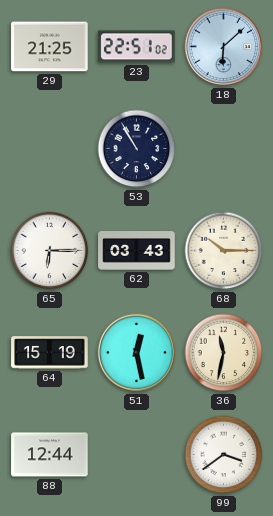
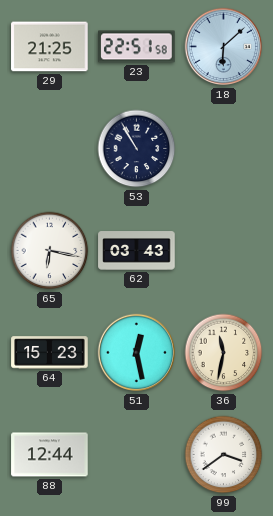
23: 22:51:02 -> 22:51:58
65: 6:15 -> 6:17
68: 10:15 -> none
64: 15:19 -> 15:23
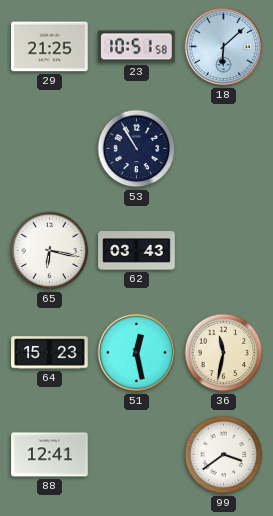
23: 22:51 -> 10:51
88: 12:44 -> 12:41
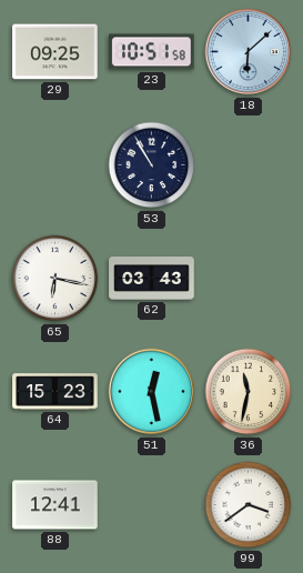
29: 21:25 -> 09:25
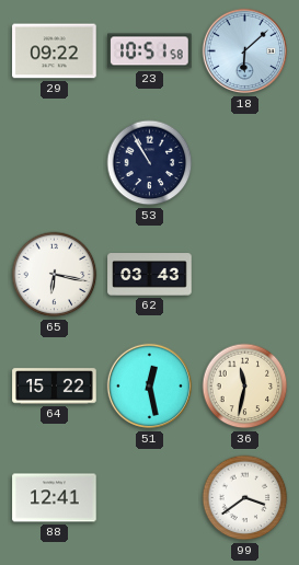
29: 09:25 -> 09:22
64: 15:23 -> 15:22
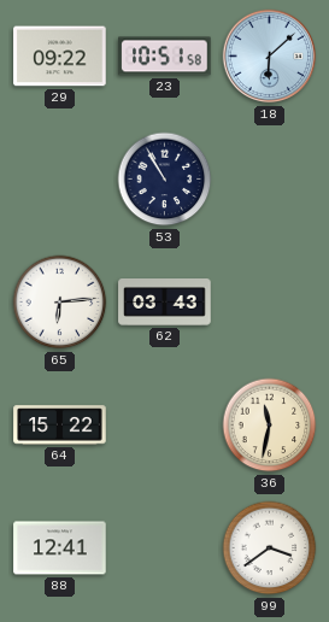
65: 6:17 -> 6:14
51: 12:28 -> none
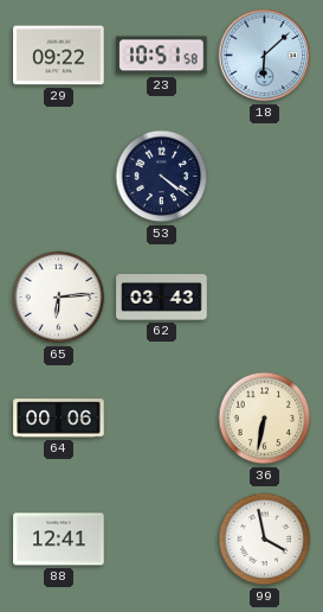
53: 10:55 -> 4:21
64: 15:22 -> 00:06
36: 11:32 -> 6:32
99: 3:39 -> 3:58
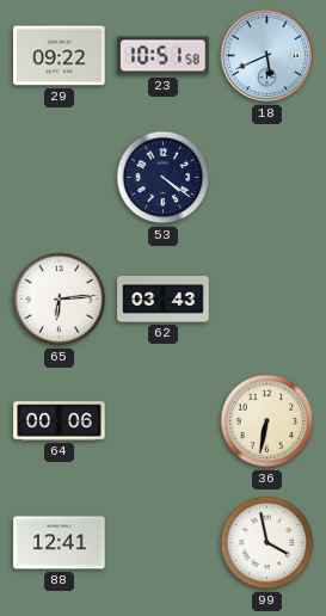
18: 6:08 -> 5:41
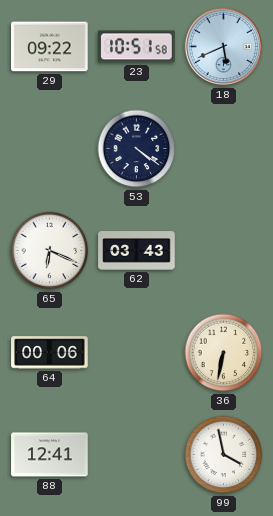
65: 6:14 -> 6:19
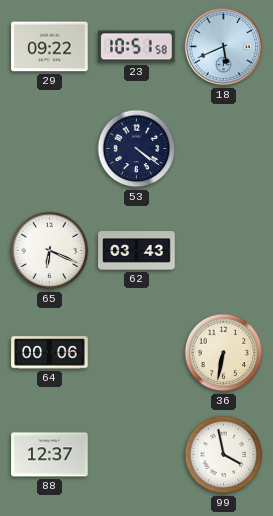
88: 12:41 -> 12:37
